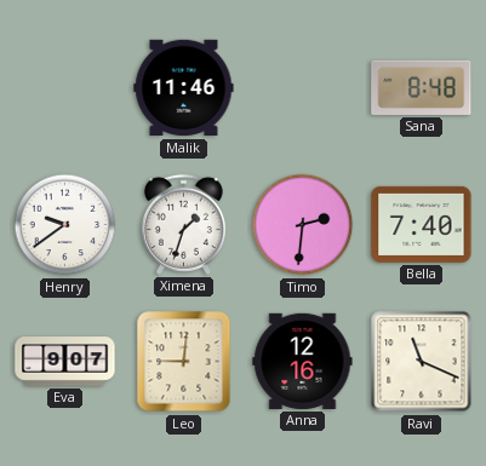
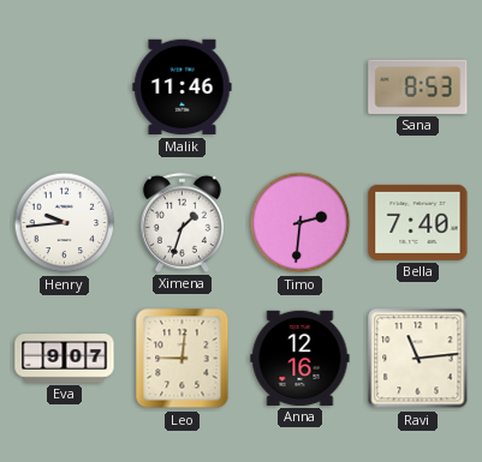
Sana: 8:48 -> 8:53
Henry: 9:39 -> 9:44
Ravi: 11:19 -> 11:14
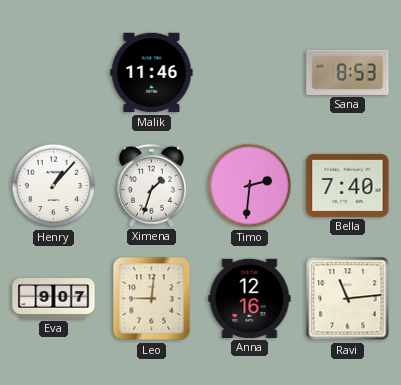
Henry: 9:44 -> 1:07
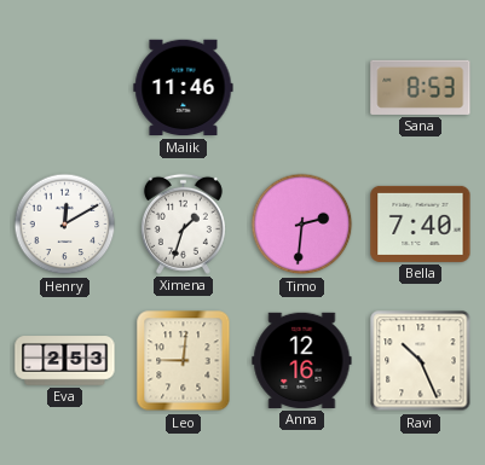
Henry: 1:07 -> 12:10
Eva: 9:07 -> 2:53
Ravi: 11:14 -> 10:26
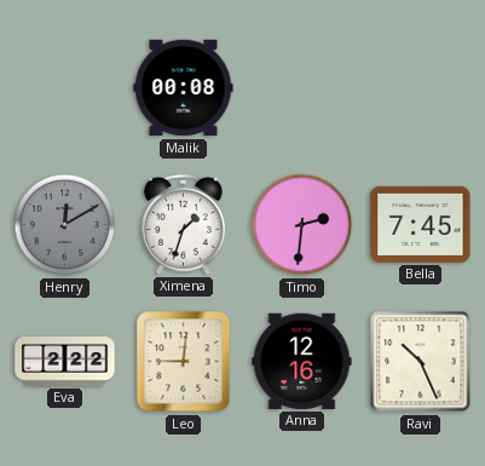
Malik: 11:46 -> 00:08
Sana: 8:53 -> none
Henry dial: white -> grey
Bella: 7:40 -> 7:45
Eva: 2:53 -> 2:22
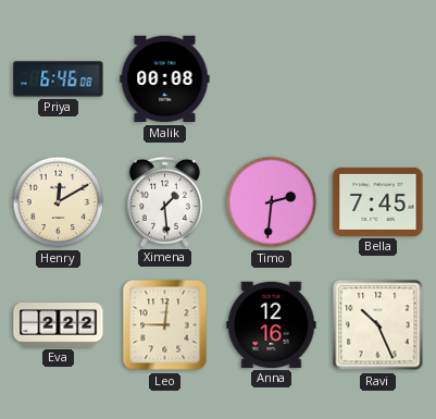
Priya: none -> 6:46
Henry dial: grey -> cream
Ximena: 1:33 -> 1:29
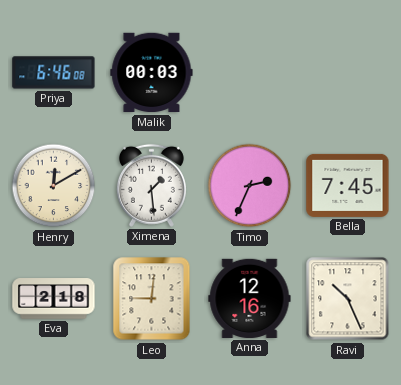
Malik: 00:08 -> 00:03
Timo: 2:31 -> 2:34
Eva: 2:22 -> 2:18
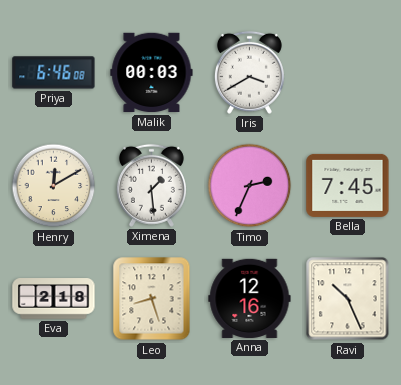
Iris: none -> 3:40
Leo: 9:01 -> 8:27
